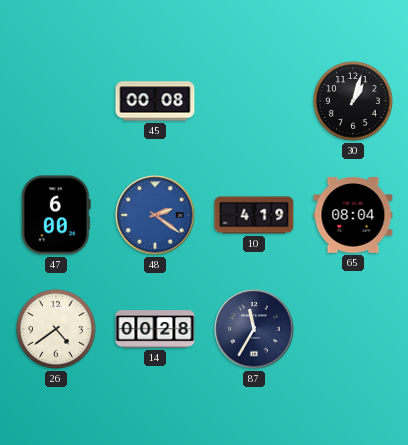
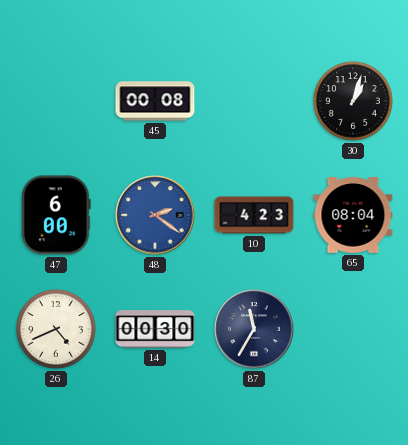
10: 4:19 -> 4:23
26: 4:39 -> 4:41
14: 00:28 -> 00:30
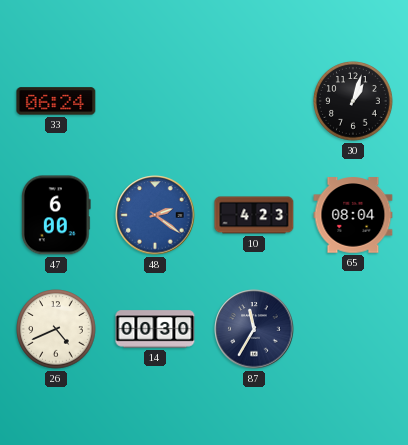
33: none -> 06:24
45: 00:08 -> none
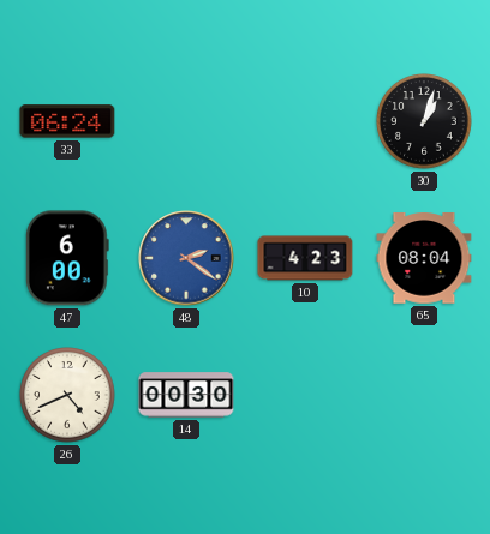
87: 11:35 -> none
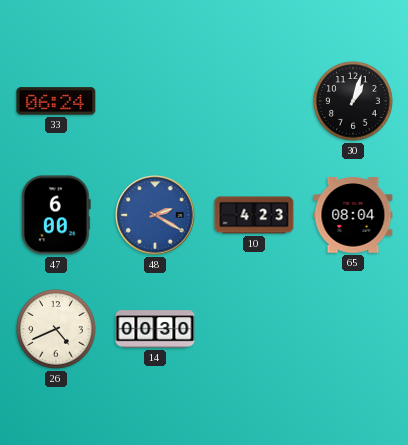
48: 2:21 -> 2:20
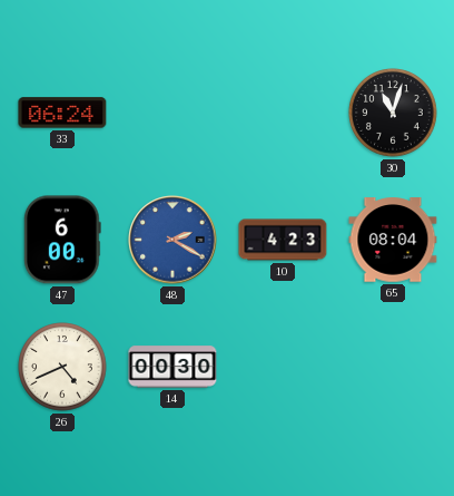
30: 1:03 -> 11:03
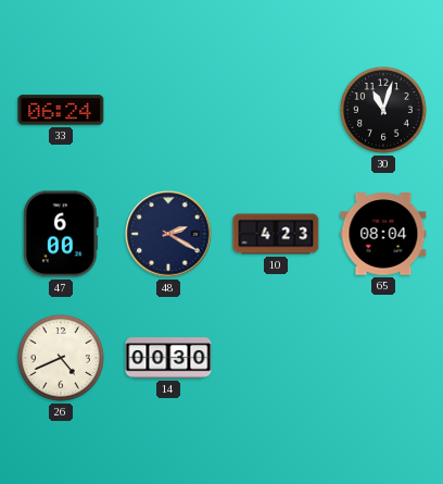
48 dial: blue -> navy
